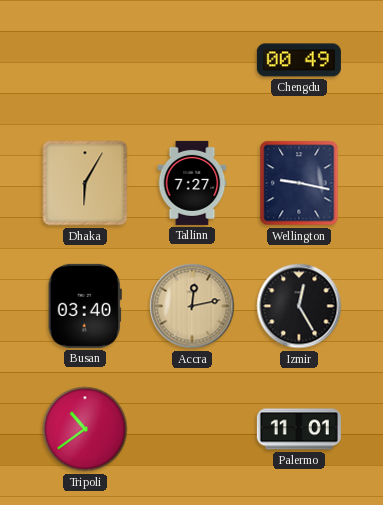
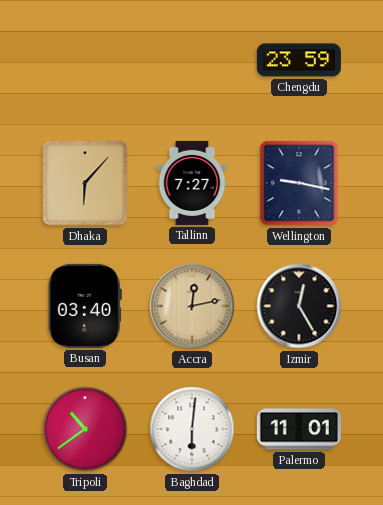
Chengdu: 00:49 -> 23:59
Dhaka: 6:05 -> 6:07
Baghdad: none -> 6:01
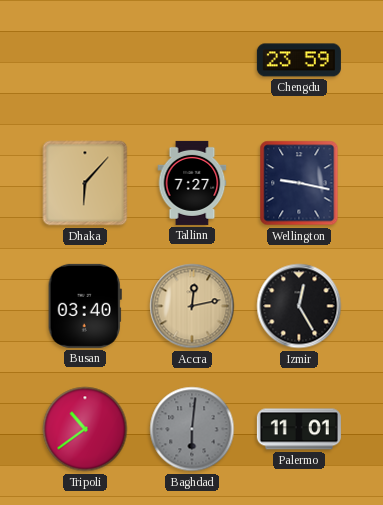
Baghdad dial: white -> grey
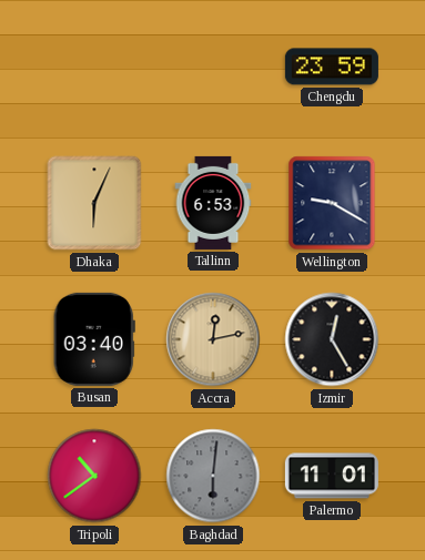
Dhaka: 6:07 -> 6:04
Tallinn: 7:27 -> 6:53
Wellington: 9:17 -> 9:20
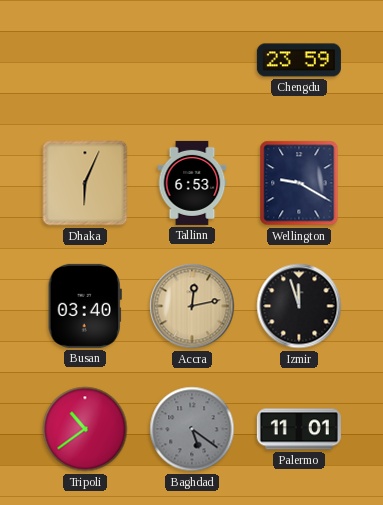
Izmir: 12:25 -> 11:57
Baghdad: 6:01 -> 5:21
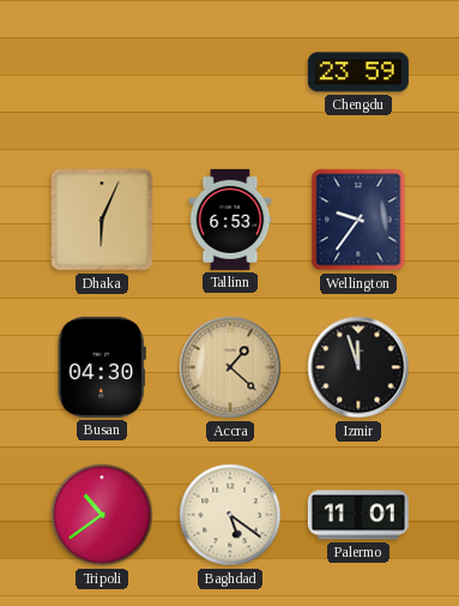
Wellington: 9:20 -> 9:36
Busan: 03:40 -> 04:30
Accra: 12:13 -> 1:22
Baghdad dial: grey -> cream
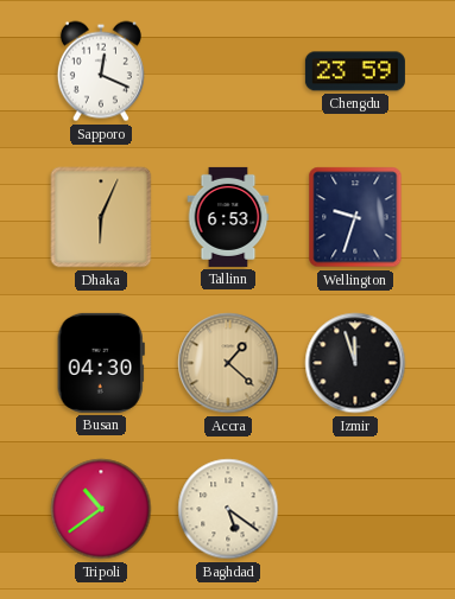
Sapporo: none -> 12:19
Wellington: 9:36 -> 9:33
Palermo: 11:01 -> none
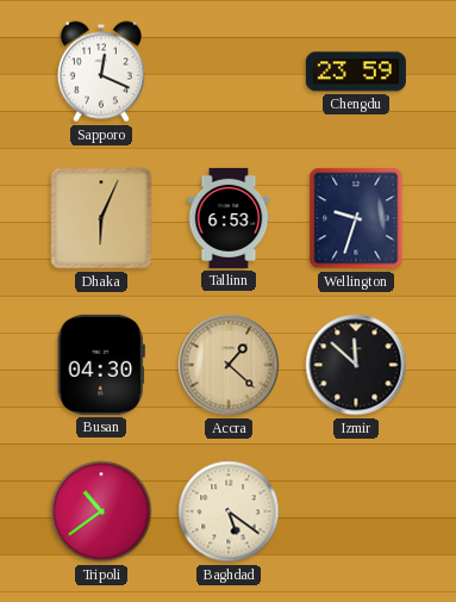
Izmir: 11:57 -> 11:52
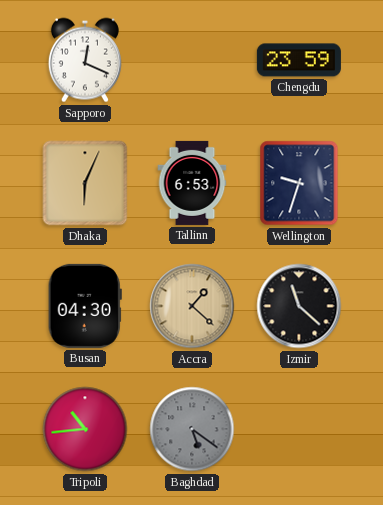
Izmir: 11:52 -> 11:22
Tripoli: 10:39 -> 10:44
Baghdad dial: cream -> grey
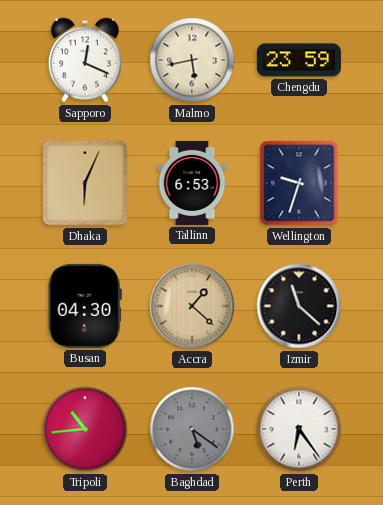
Malmo: none -> 5:43
Perth: none -> 6:24
